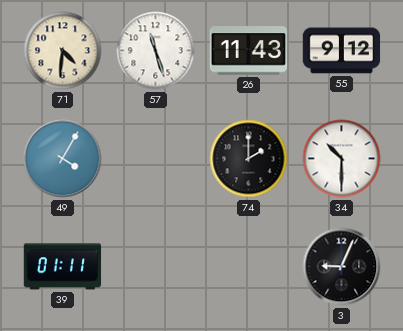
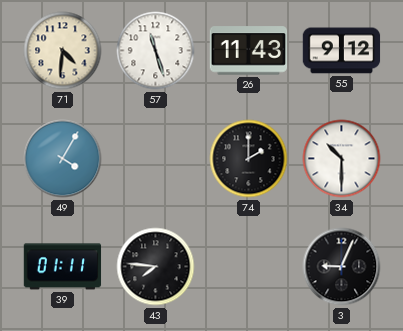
43: none -> 7:46
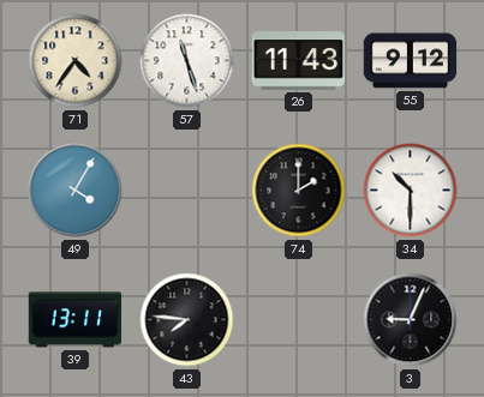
71: 4:31 -> 4:36
39: 01:11 -> 13:11
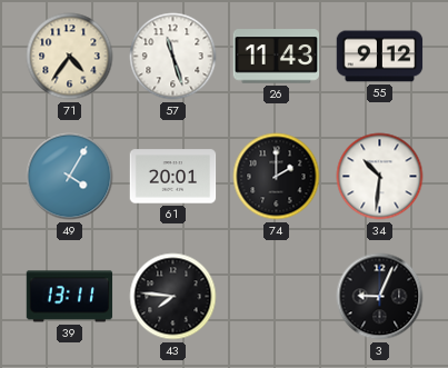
61: none -> 20:01
34: 10:30 -> 10:31
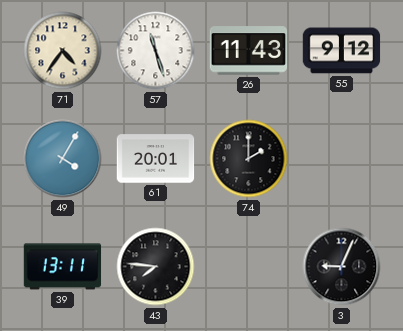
34: 10:31 -> none
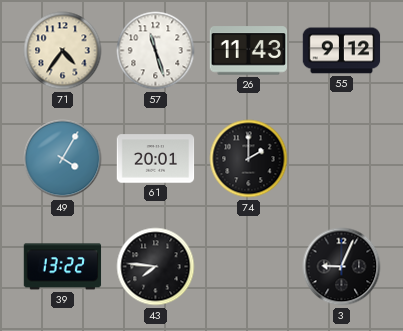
39: 13:11 -> 13:22
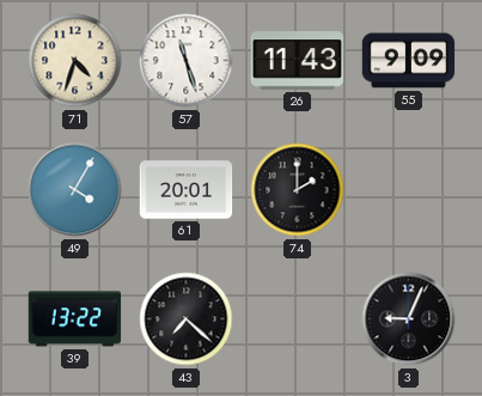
71: 4:36 -> 4:33
55: 9:12 -> 9:09
43: 7:46 -> 7:22
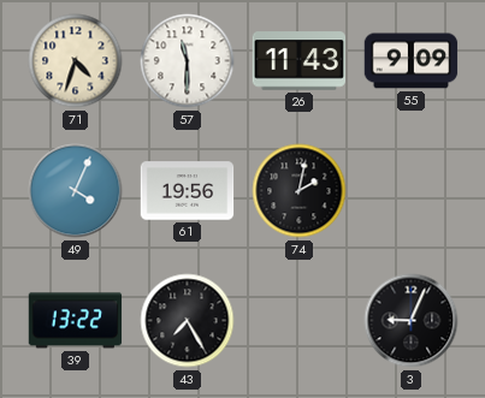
57: 11:27 -> 11:30
49: 4:05 -> 4:04
61: 20:01 -> 19:56
74: 2:00 -> 2:02
43: 7:22 -> 7:25
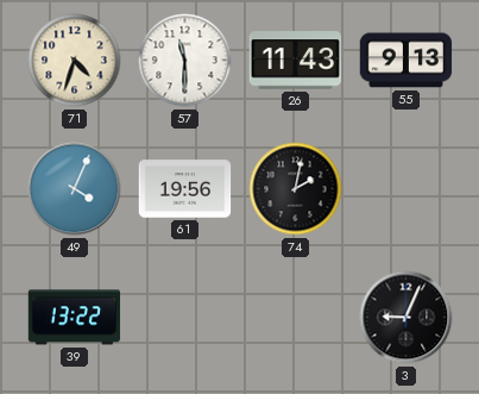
55: 9:09 -> 9:13
43: 7:25 -> none
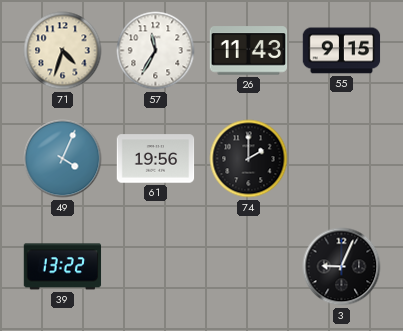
57: 11:30 -> 11:35
55: 9:13 -> 9:15
74: 2:02 -> 2:00
